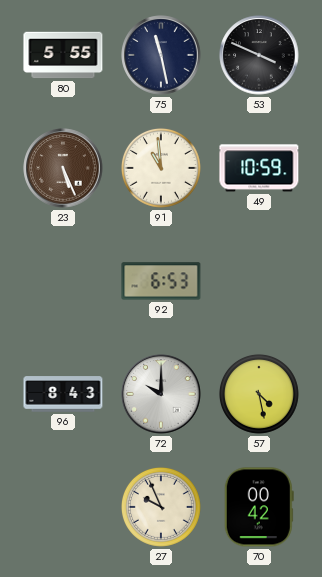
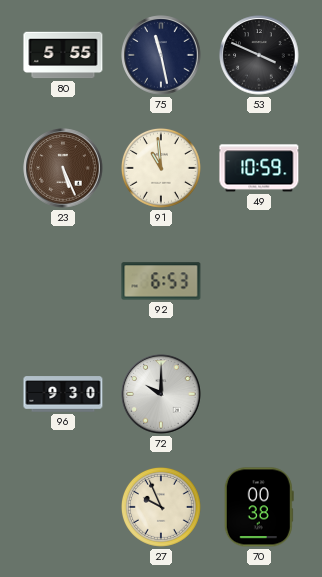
96: 8:43 -> 9:30
57: 4:28 -> none
70: 00:42 -> 00:38
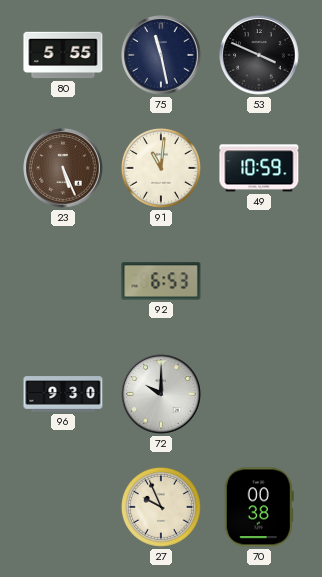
91: 10:59 -> 11:01
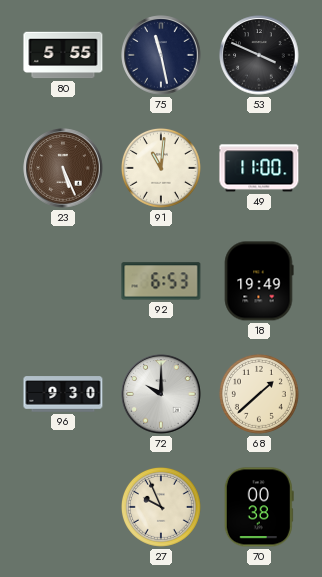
49: 10:59 -> 11:00
18: none -> 19:49
68: none -> 1:38
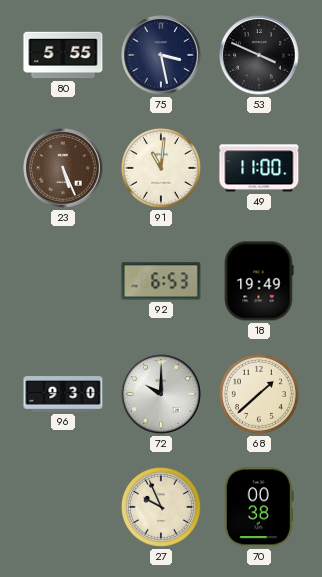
75: 11:28 -> 3:28
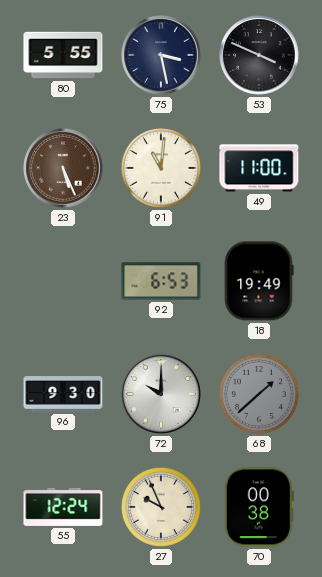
68 dial: cream -> grey
55: none -> 12:24
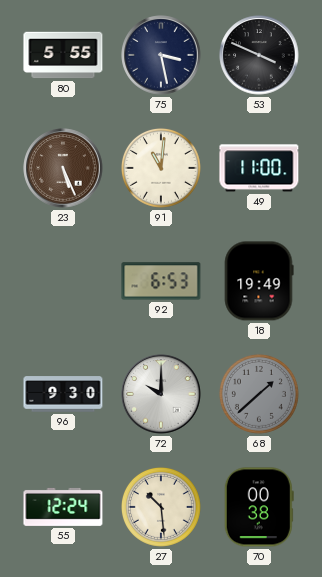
27: 9:56 -> 10:29
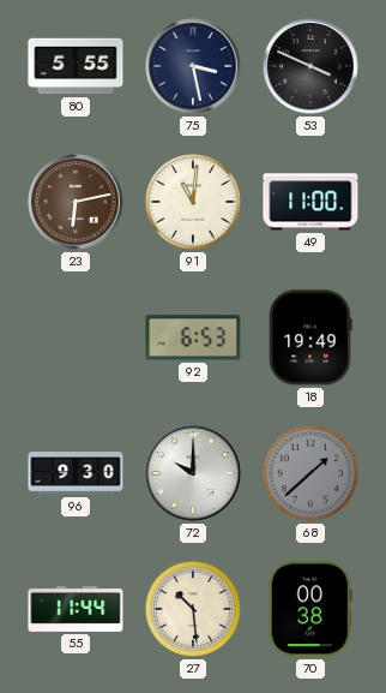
23: 5:26 -> 6:13
55: 12:24 -> 11:44
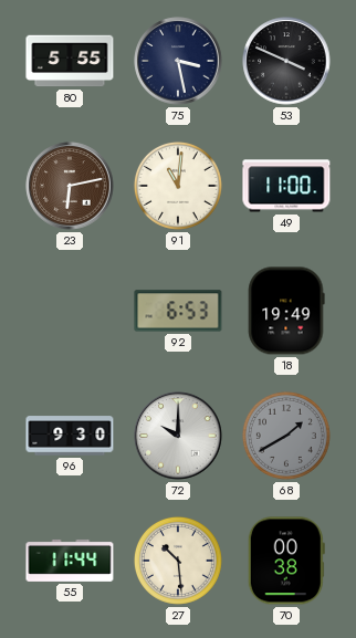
68: 1:38 -> 1:40
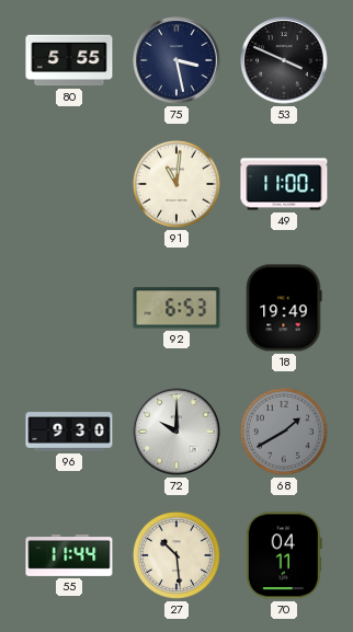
23: 6:13 -> none
70: 00:38 -> 04:11
